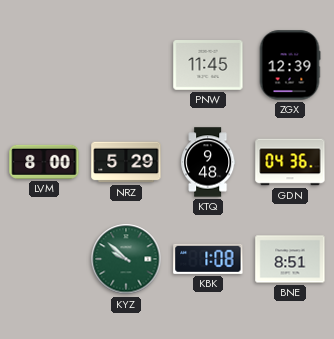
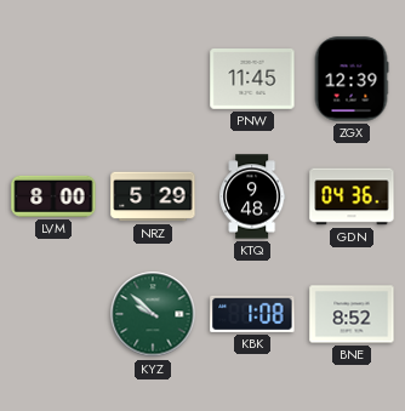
BNE: 8:51 -> 8:52
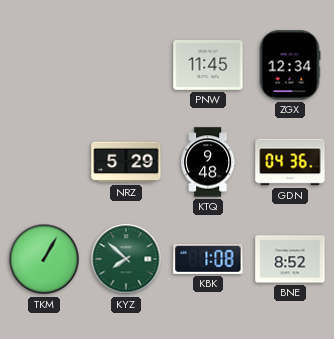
ZGX: 12:39 -> 12:34
LVM: 8:00 -> none
TKM: none -> 1:05
KYZ: 9:52 -> 7:52
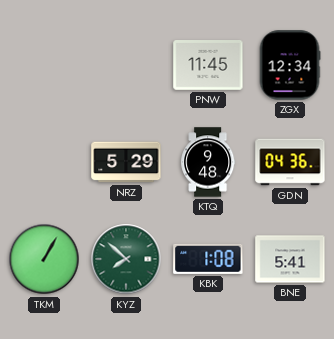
BNE: 8:52 -> 5:41
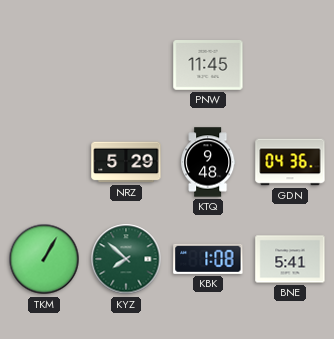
ZGX: 12:34 -> none
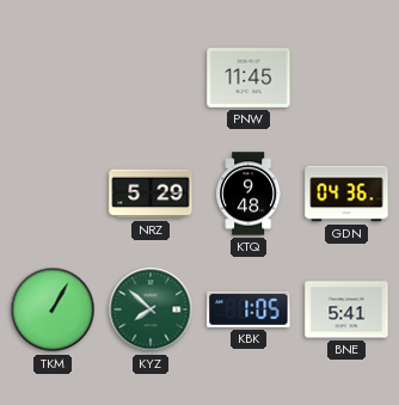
KBK: 1:08 -> 1:05
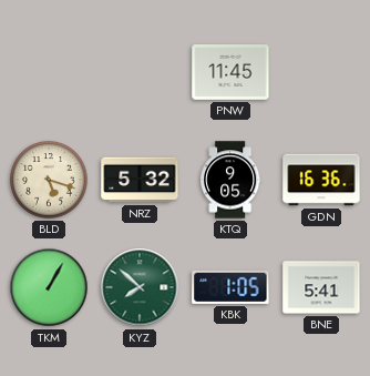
BLD: none -> 5:18
NRZ: 5:29 -> 5:32
KTQ: 9:48 -> 9:05
GDN: 04:36 -> 16:36
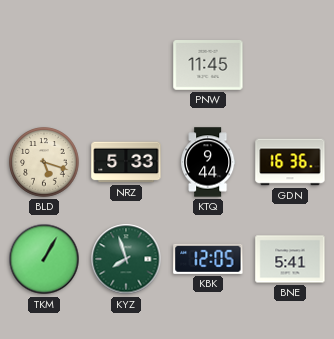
NRZ: 5:32 -> 5:33
KTQ: 9:05 -> 9:44
KYZ: 7:52 -> 7:57
KBK: 1:05 -> 12:05
